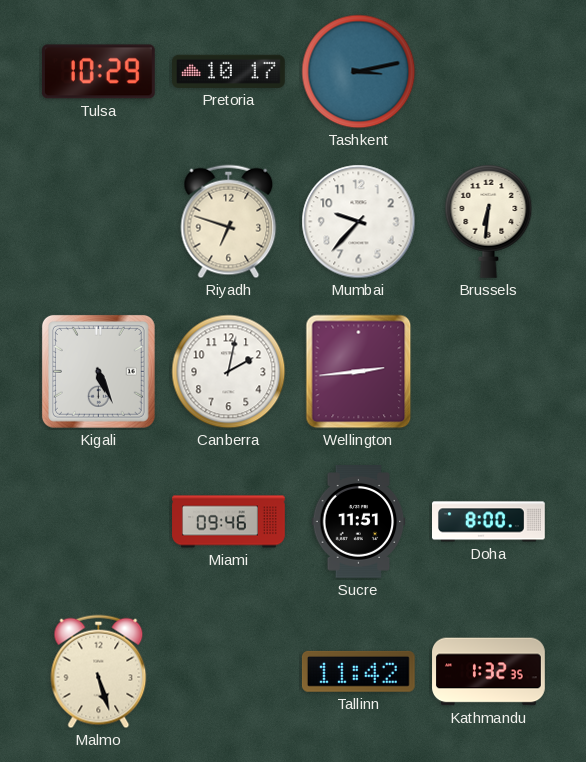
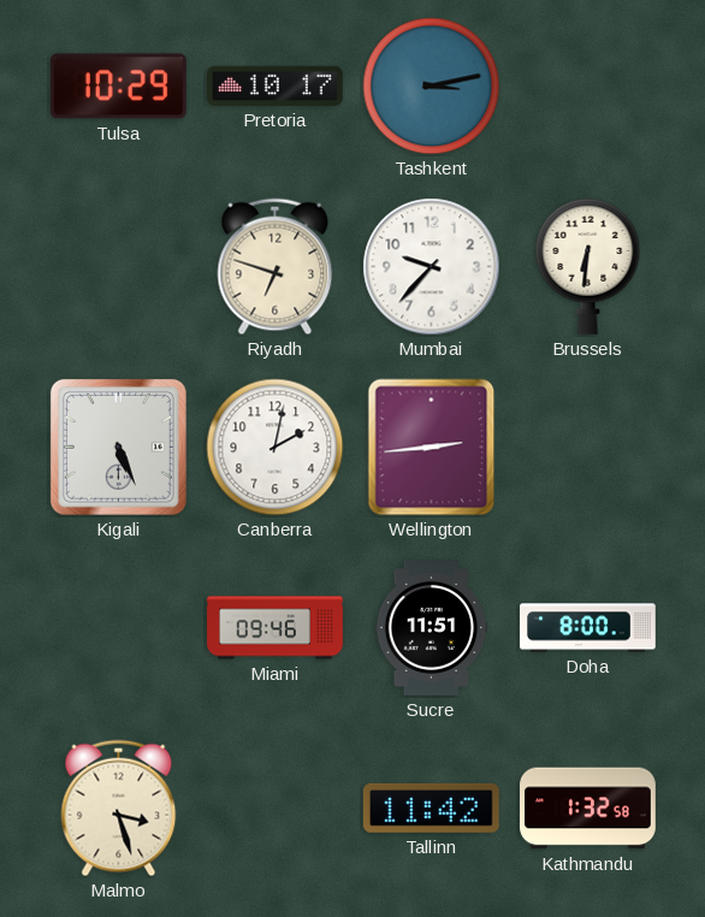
Malmo: 5:27 -> 3:27
Kathmandu: 1:32:35 -> 1:32:58
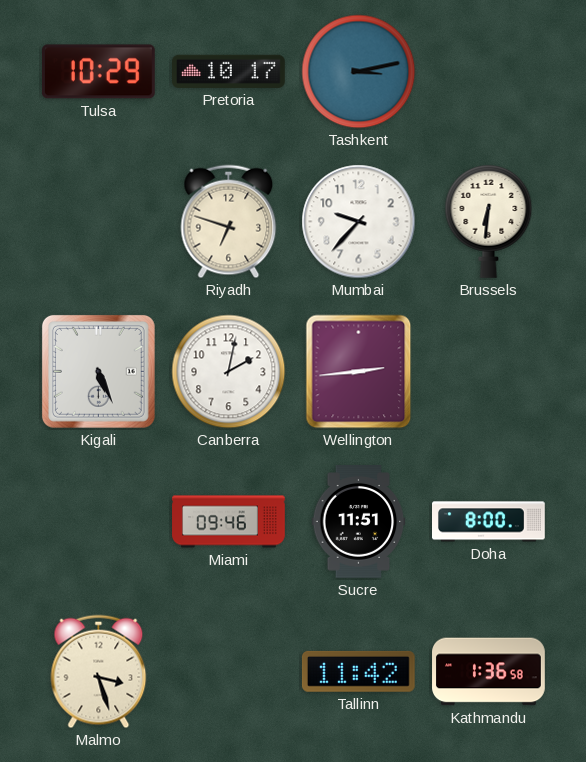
Kathmandu: 1:32 -> 1:36
